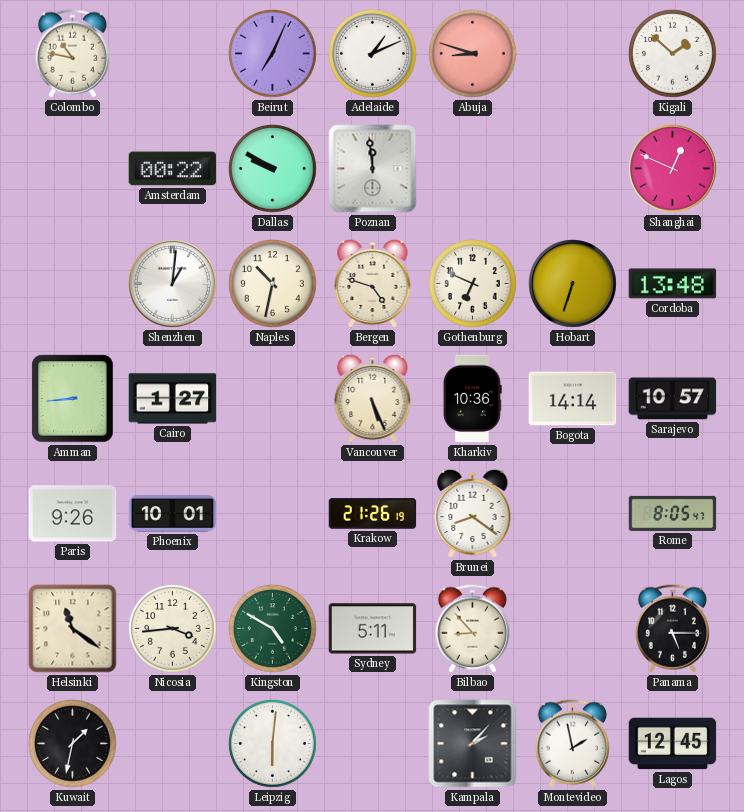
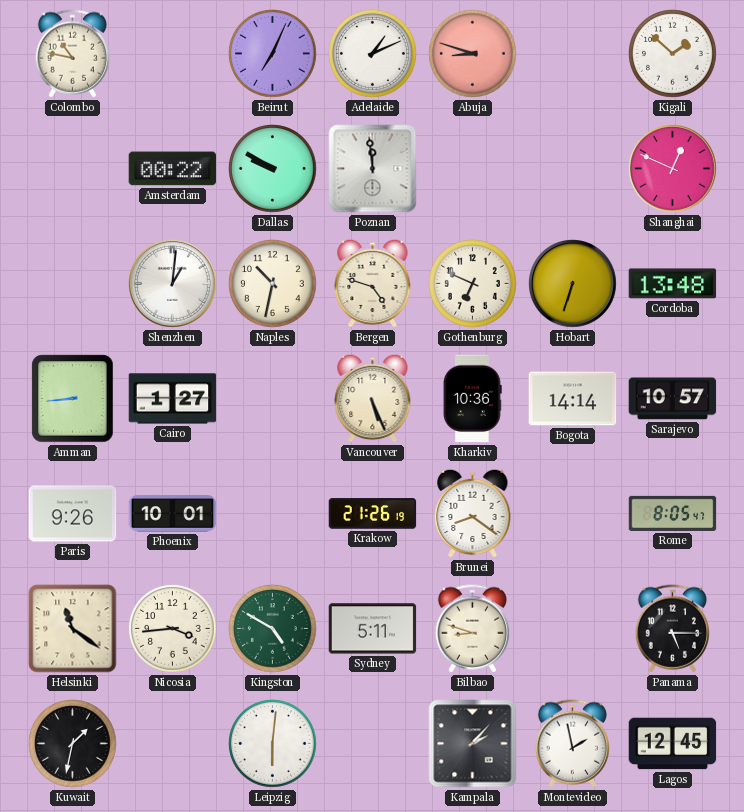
Bilbao: 8:53 -> 8:48
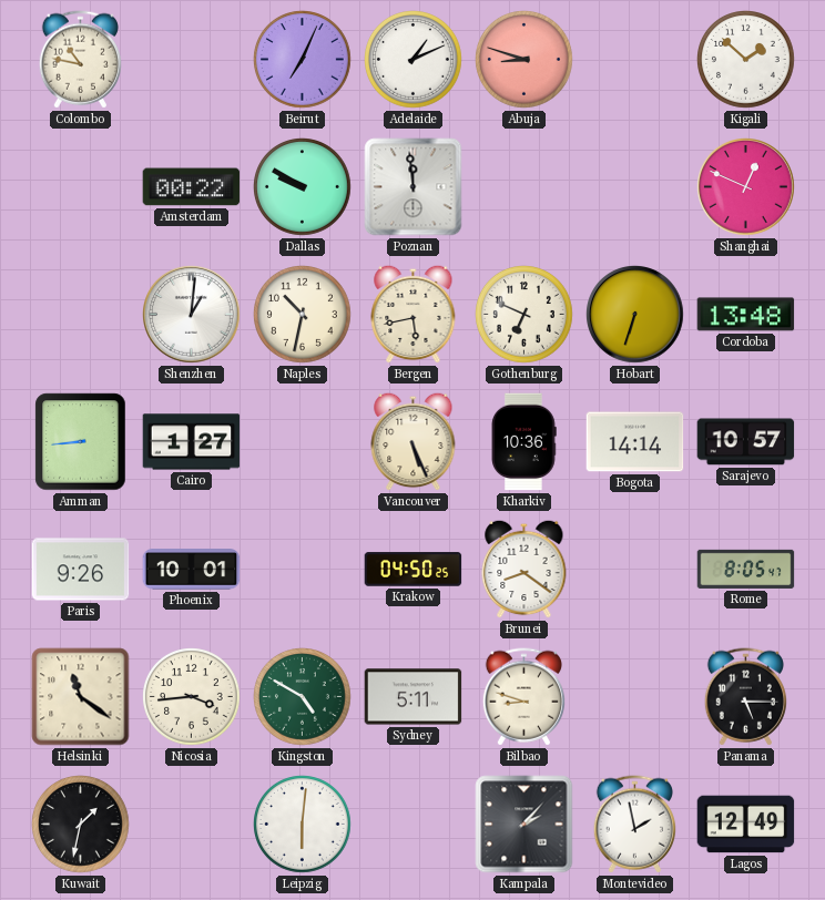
Bergen: 4:48 -> 5:43
Krakow: 21:26 -> 04:50
Lagos: 12:45 -> 12:49
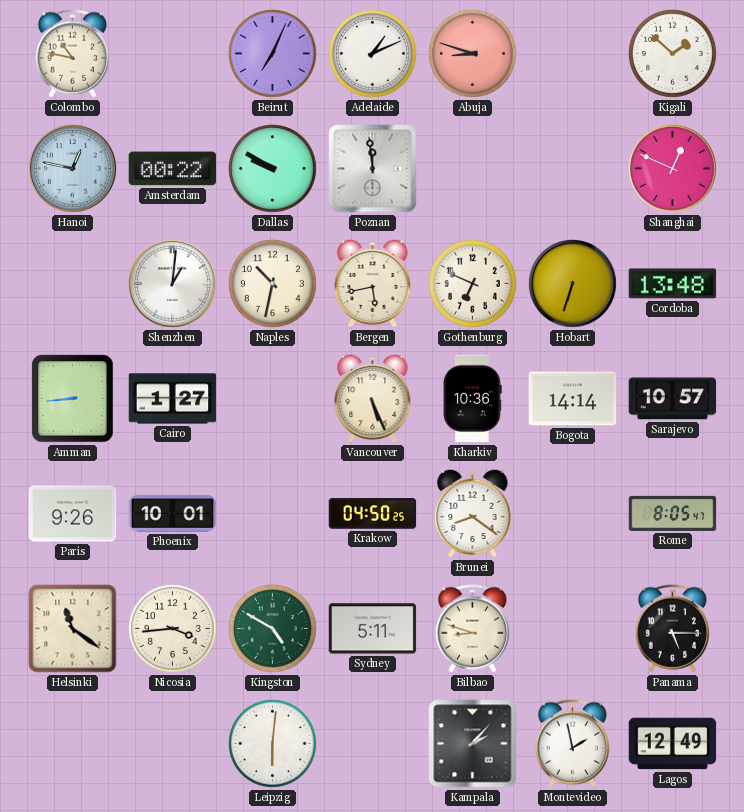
Hanoi: none -> 12:47
Kuwait: 1:32 -> none
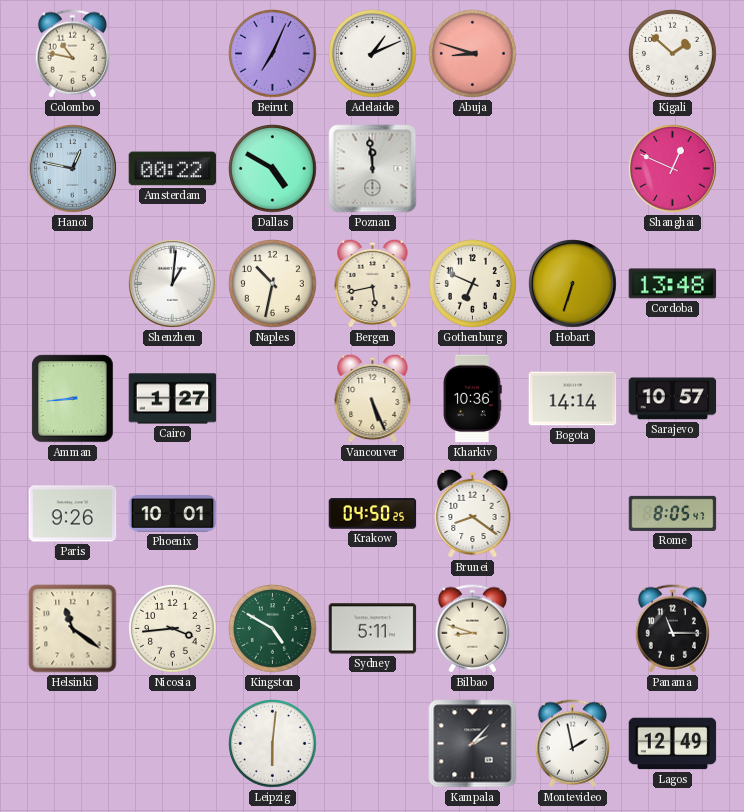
Dallas: 9:50 -> 4:50
Panama: 5:15 -> 11:15
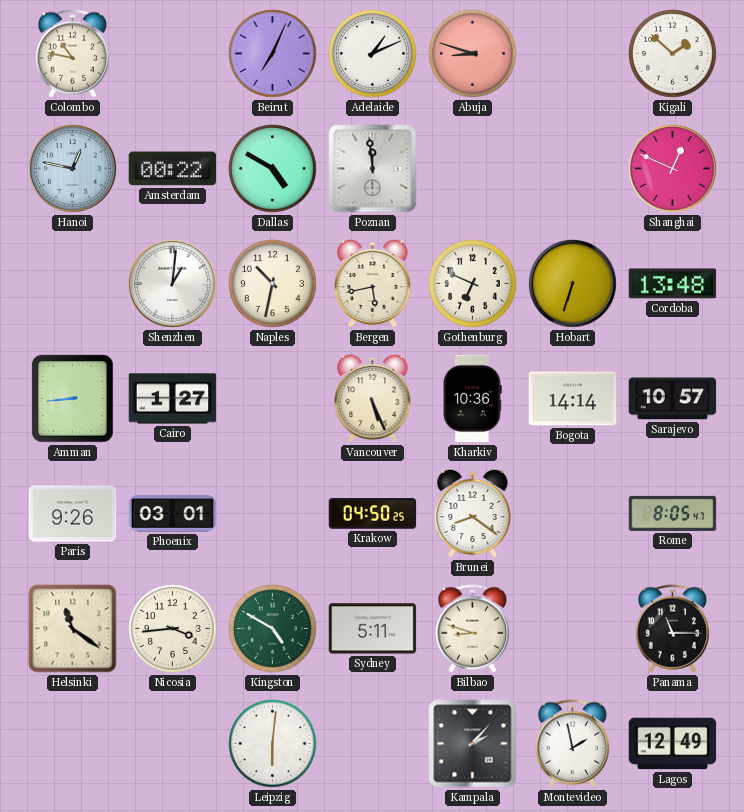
Phoenix: 10:01 -> 03:01
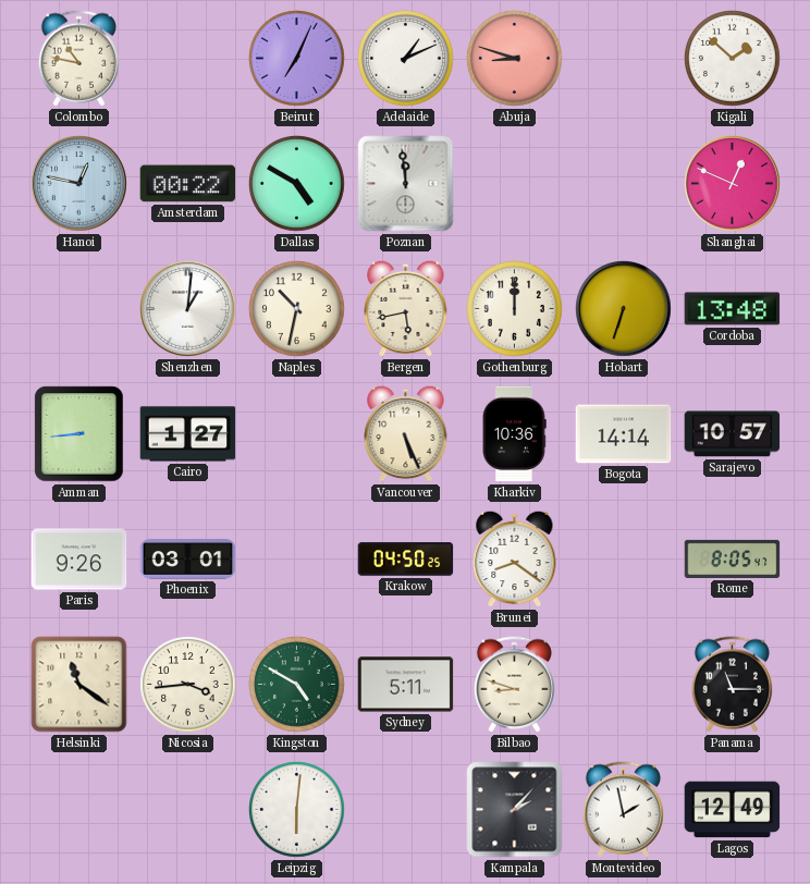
Gothenburg: 6:49 -> 12:00
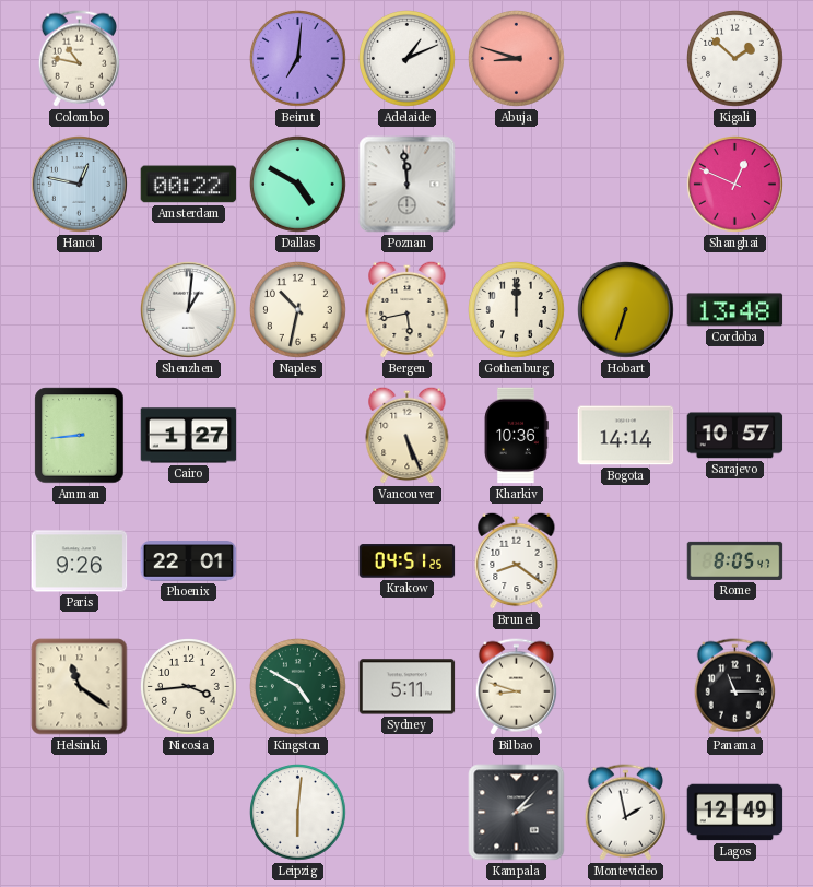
Beirut: 7:04 -> 7:01
Phoenix: 03:01 -> 22:01
Krakow: 04:50 -> 04:51
